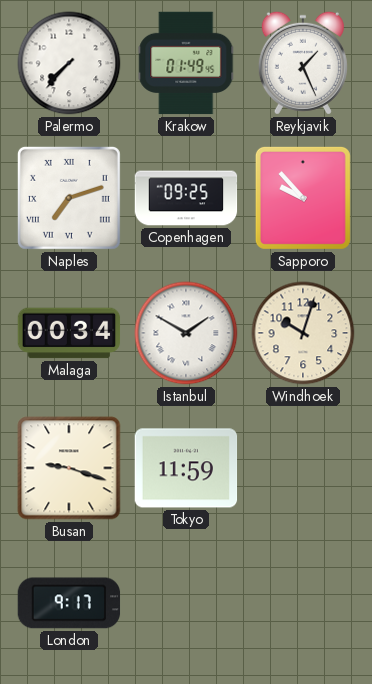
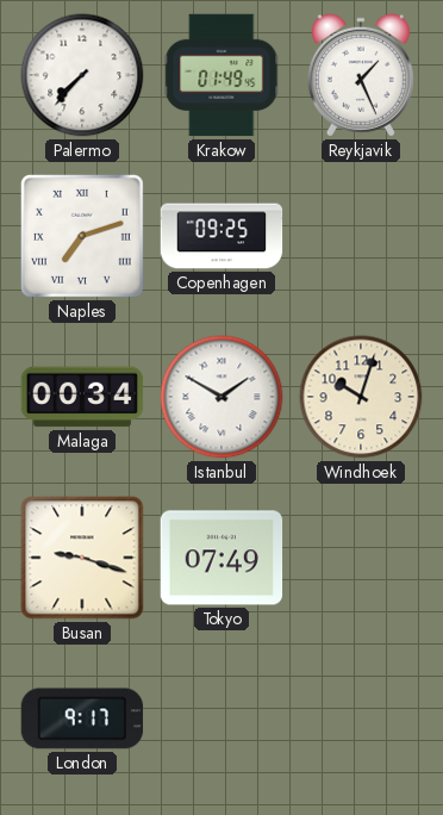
Sapporo: 9:53 -> none
Tokyo: 11:59 -> 07:49
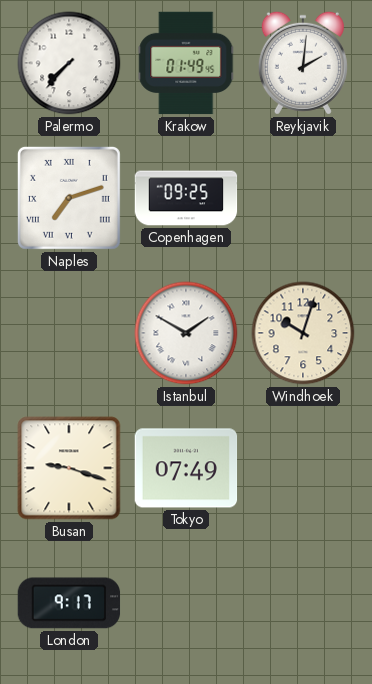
Reykjavik: 1:26 -> 2:01
Malaga: 00:34 -> none
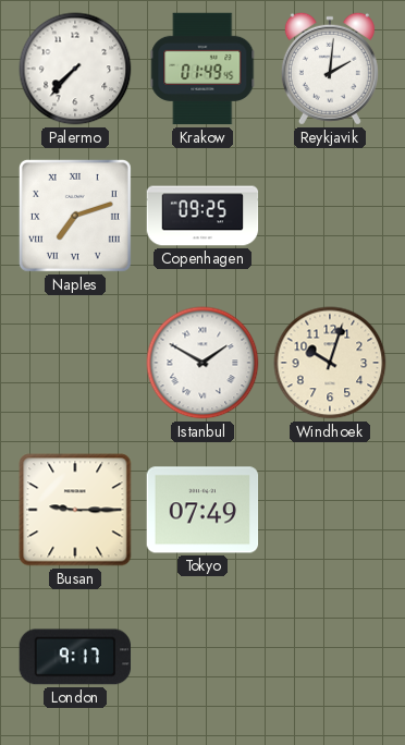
Busan: 9:18 -> 9:15
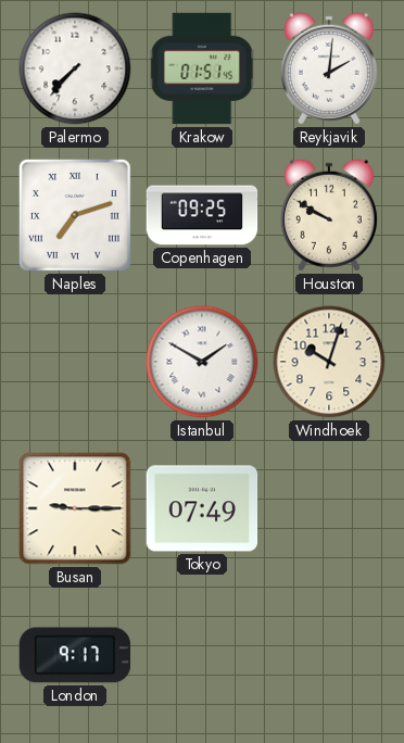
Krakow: 01:49 -> 01:51
Houston: none -> 9:50
